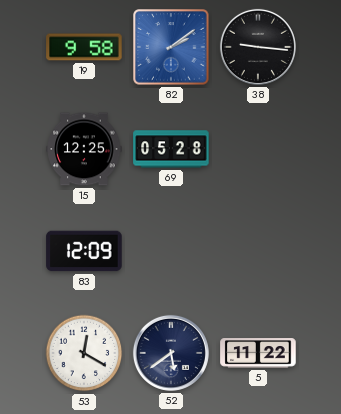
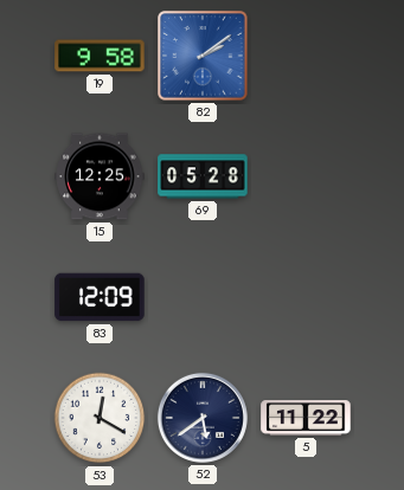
38: 9:16 -> none
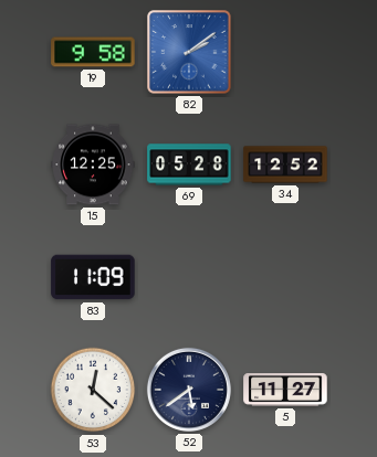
34: none -> 12:52
83: 12:09 -> 11:09
53: 12:20 -> 12:22
5: 11:22 -> 11:27
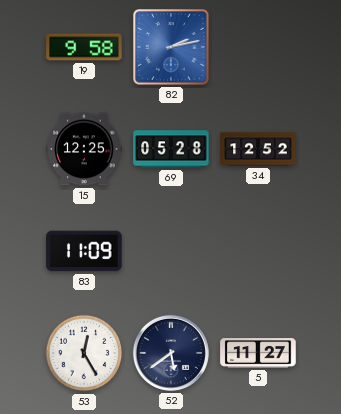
82: 2:09 -> 2:13
53: 12:22 -> 12:25
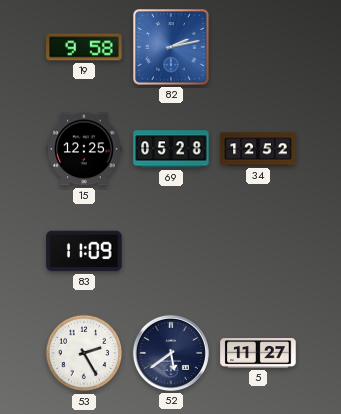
53: 12:25 -> 2:25
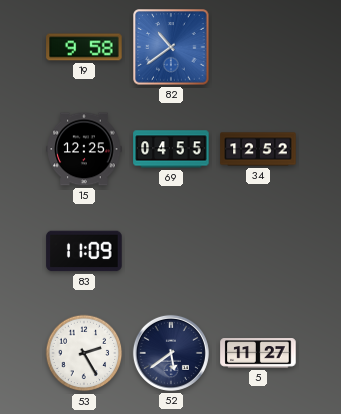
82: 2:13 -> 10:39
69: 05:28 -> 04:55
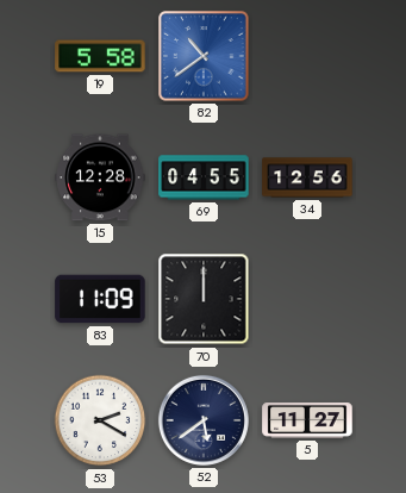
19: 9:58 -> 5:58
15: 12:25 -> 12:28
34: 12:52 -> 12:56
70: none -> 12:00
53: 2:25 -> 2:20
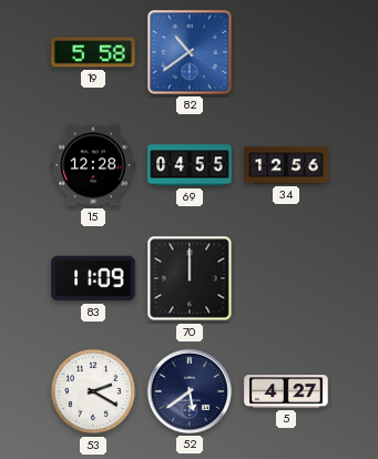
5: 11:27 -> 4:27
